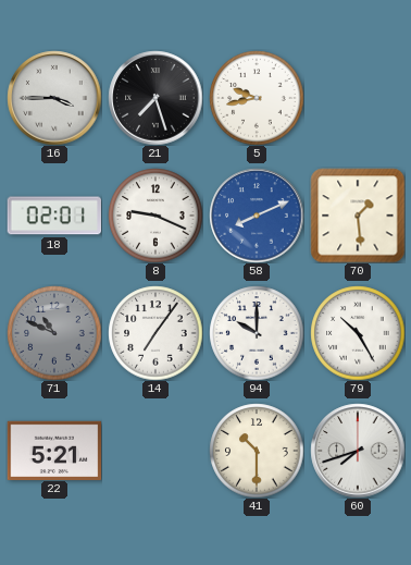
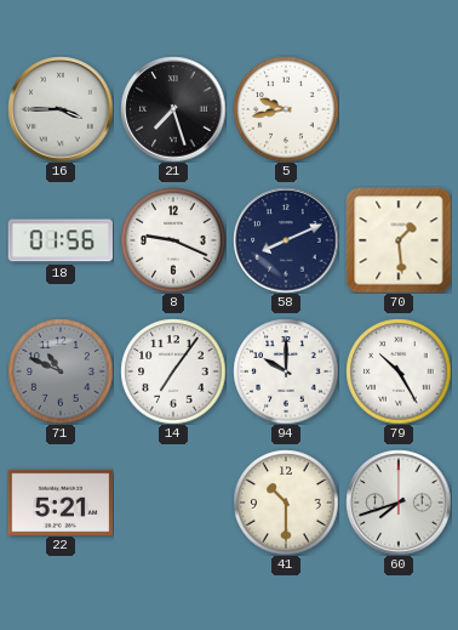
18: 02:01 -> 01:56
58 dial: blue -> navy
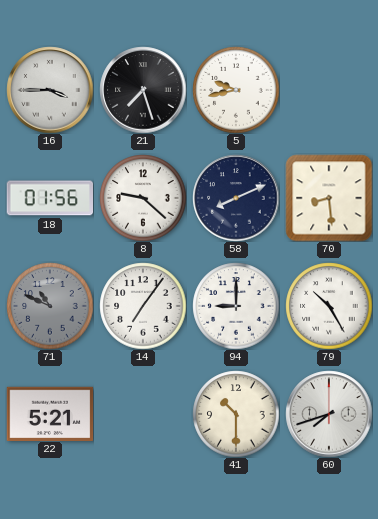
8: 9:19 -> 9:22
70: 1:29 -> 8:29
94: 10:00 -> 9:00
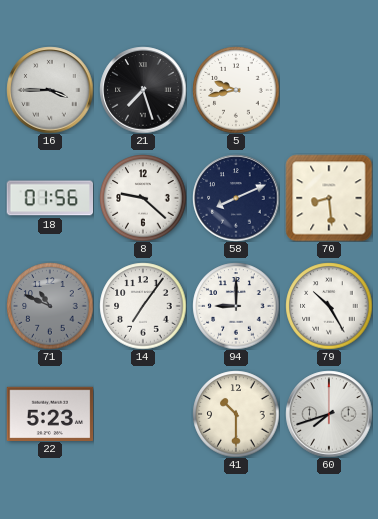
22: 5:21 -> 5:23
